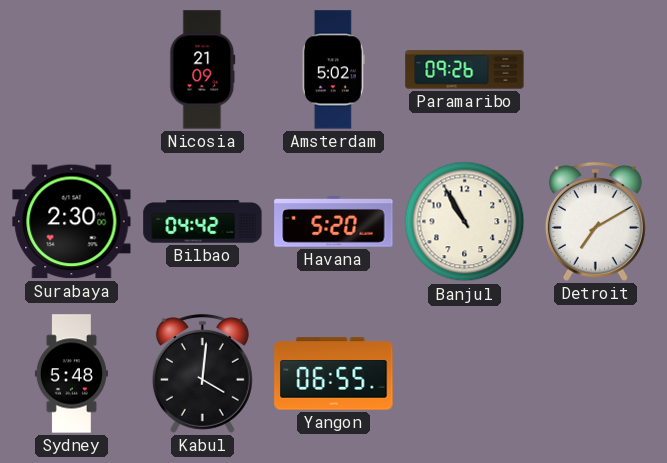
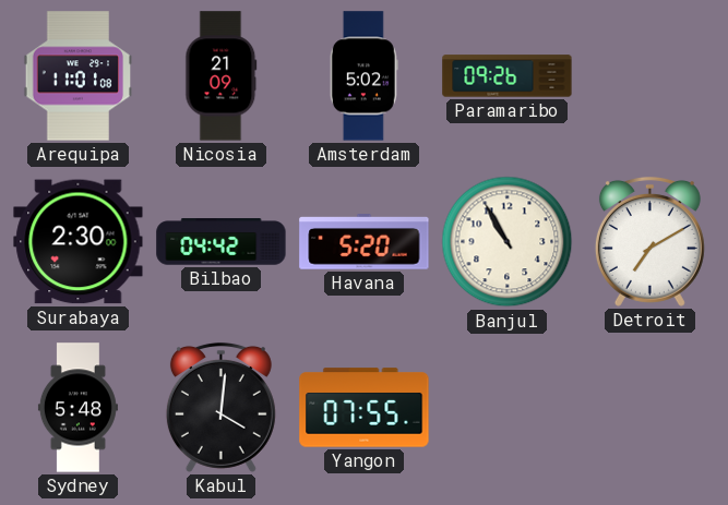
Arequipa: none -> 11:01
Yangon: 06:55 -> 07:55
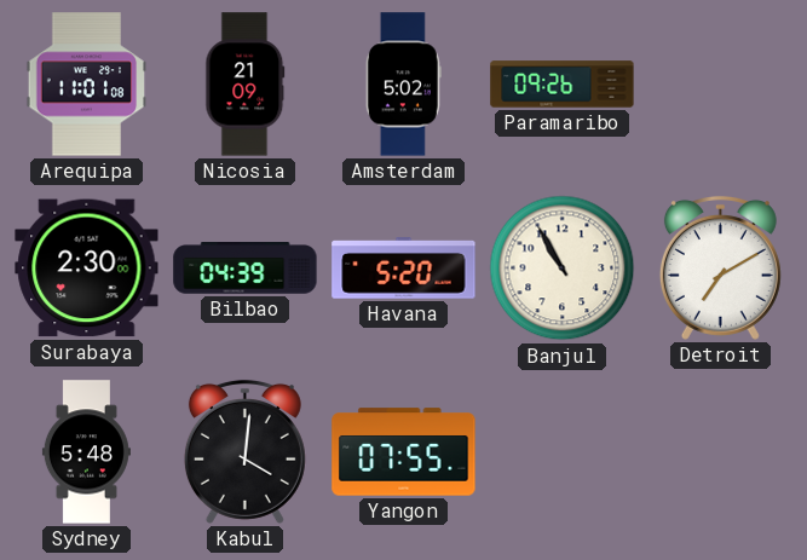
Bilbao: 04:42 -> 04:39
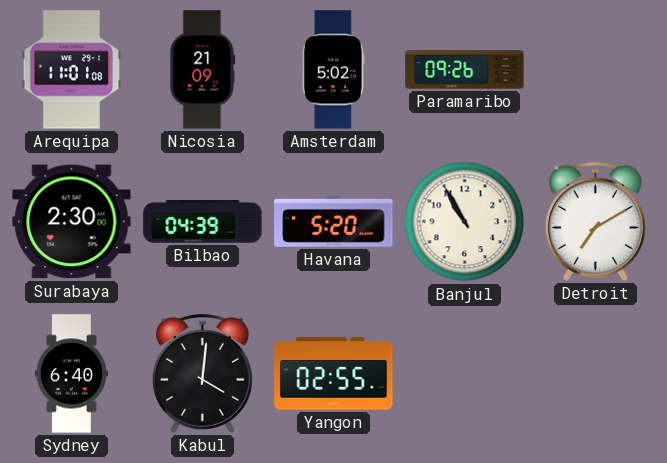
Sydney: 5:48 -> 6:40
Yangon: 07:55 -> 02:55
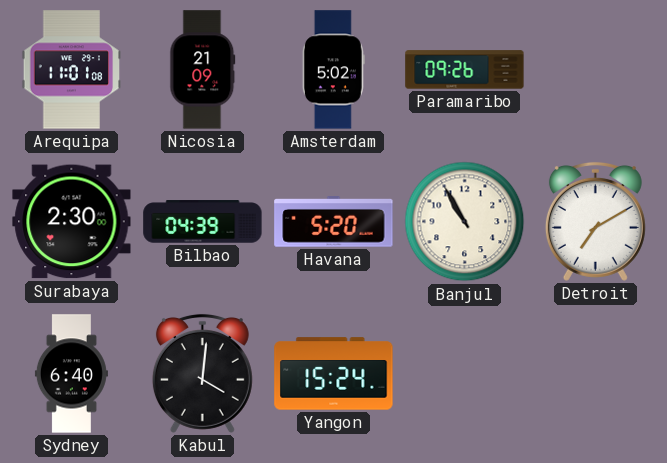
Yangon: 02:55 -> 15:24
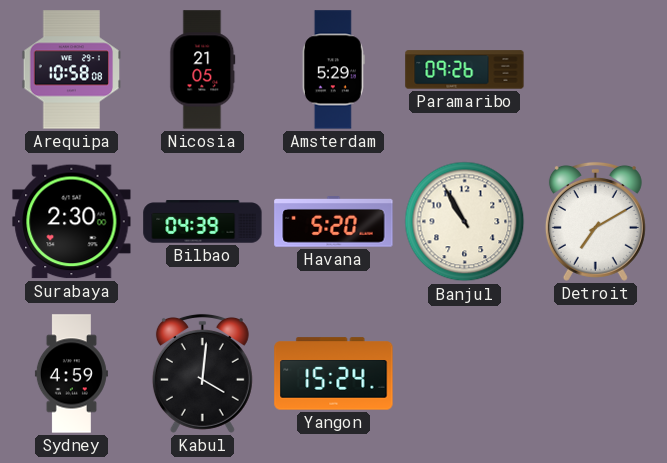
Arequipa: 11:01 -> 10:58
Nicosia: 21:09 -> 21:05
Amsterdam: 5:02 -> 5:29
Sydney: 6:40 -> 4:59
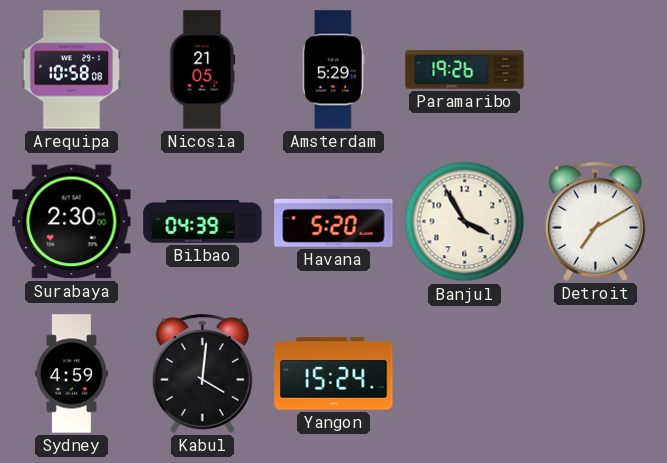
Paramaribo: 09:26 -> 19:26
Banjul: 10:55 -> 3:55
